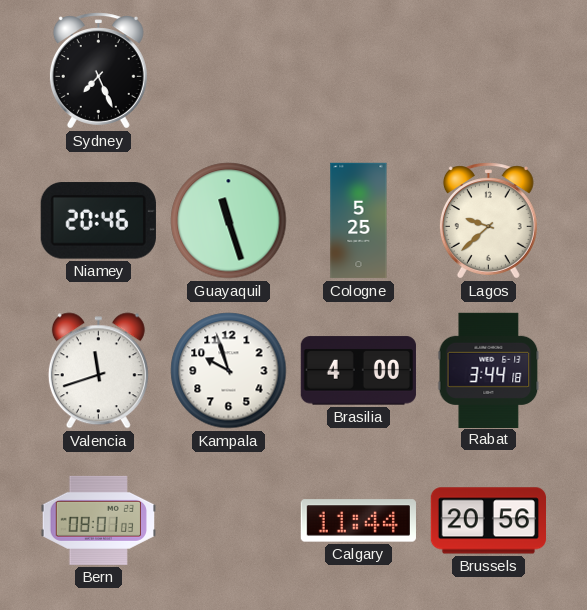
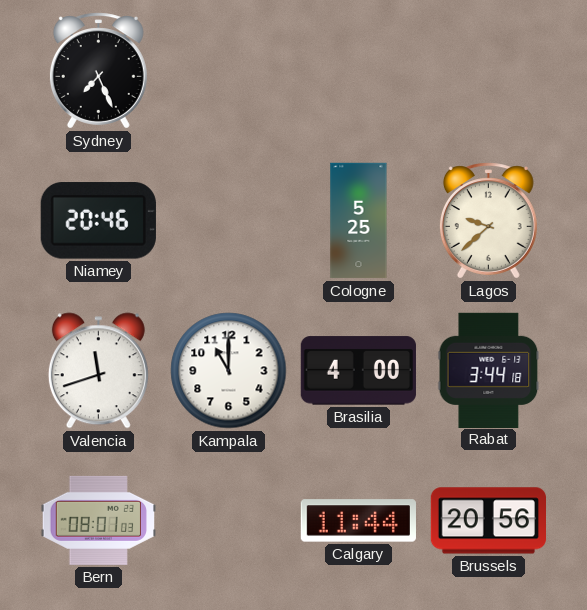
Guayaquil: 11:27 -> none
Kampala: 9:57 -> 11:00
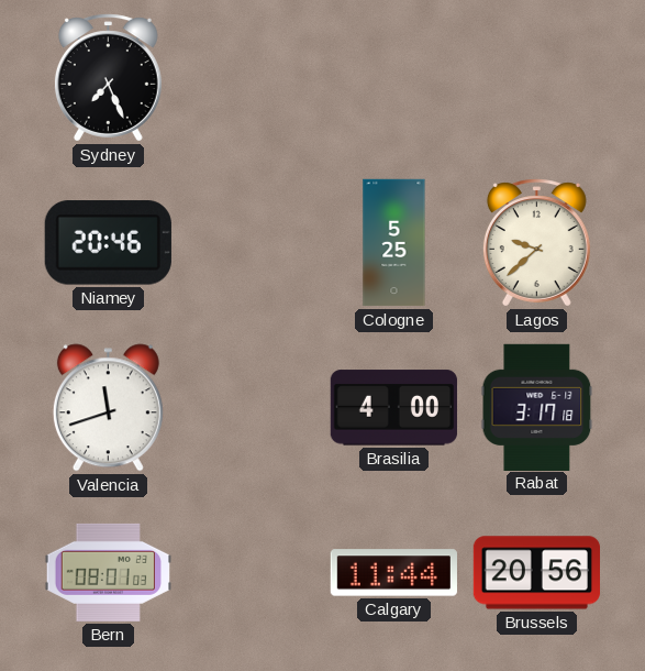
Kampala: 11:00 -> none
Rabat: 3:44 -> 3:17
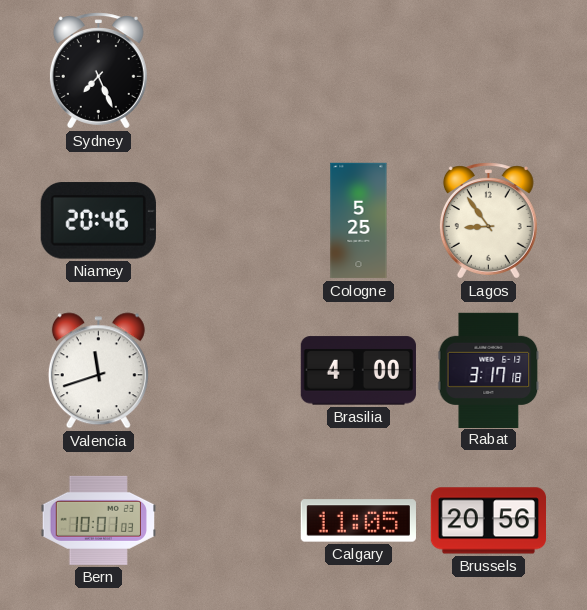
Lagos: 9:38 -> 8:54
Bern: 08:01 -> 10:01
Calgary: 11:44 -> 11:05
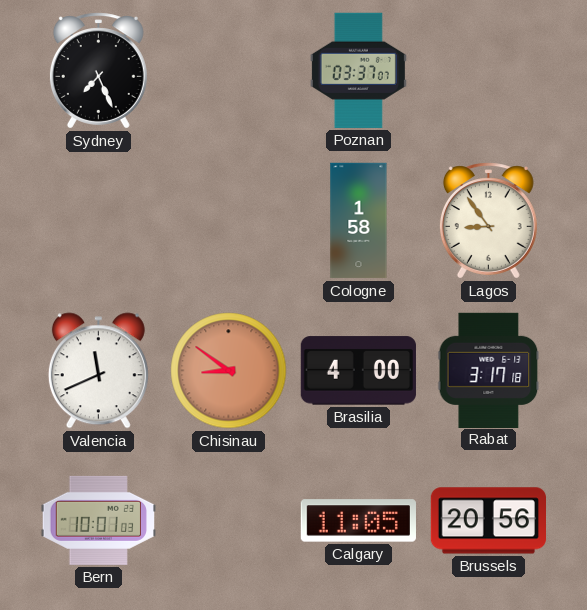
Poznan: none -> 03:37
Niamey: 20:46 -> none
Cologne: 5:25 -> 1:58
Valencia: 11:42 -> 11:41
Chisinau: none -> 8:51
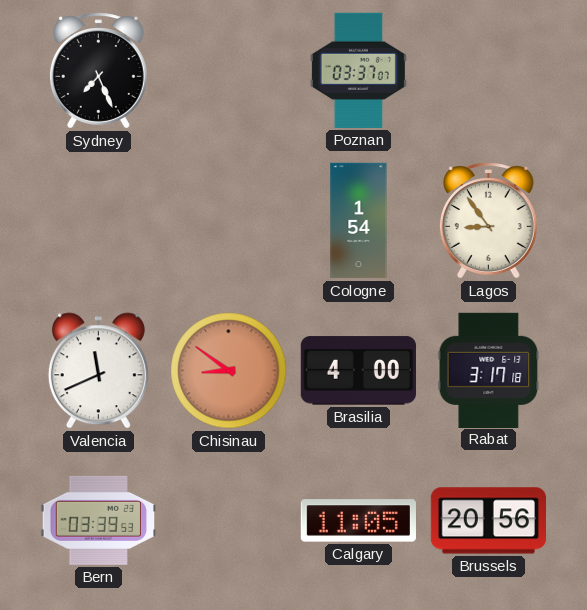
Cologne: 1:58 -> 1:54
Bern: 10:01 -> 03:39
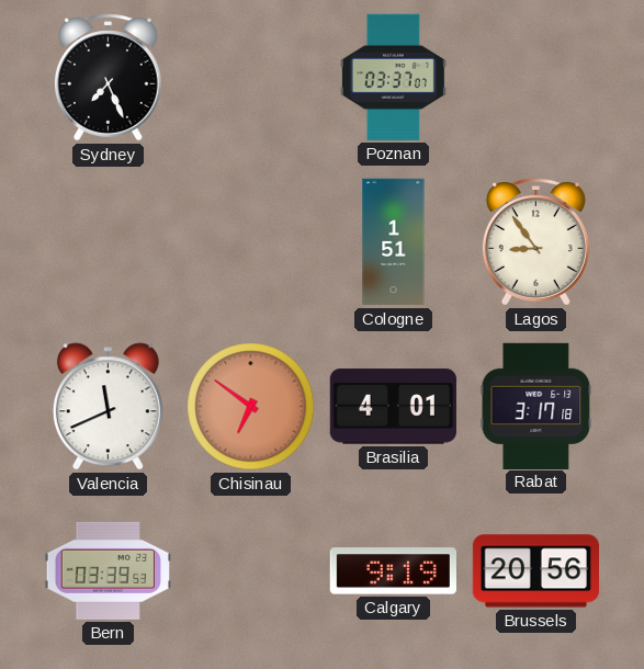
Cologne: 1:54 -> 1:51
Chisinau: 8:51 -> 6:51
Brasilia: 4:00 -> 4:01
Calgary: 11:05 -> 9:19
